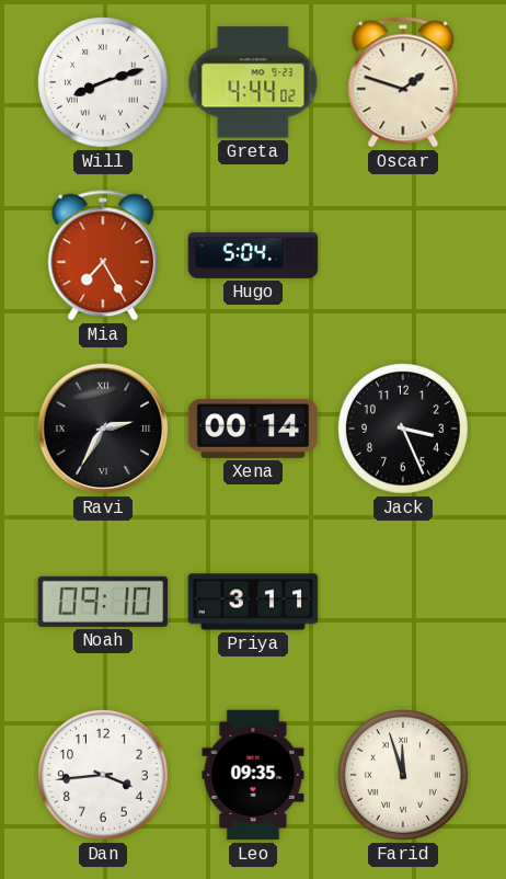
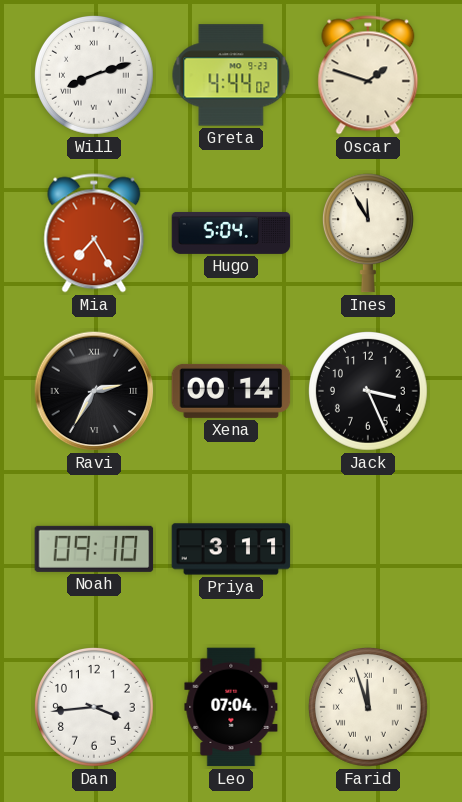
Ines: none -> 11:55
Leo: 09:35 -> 07:04
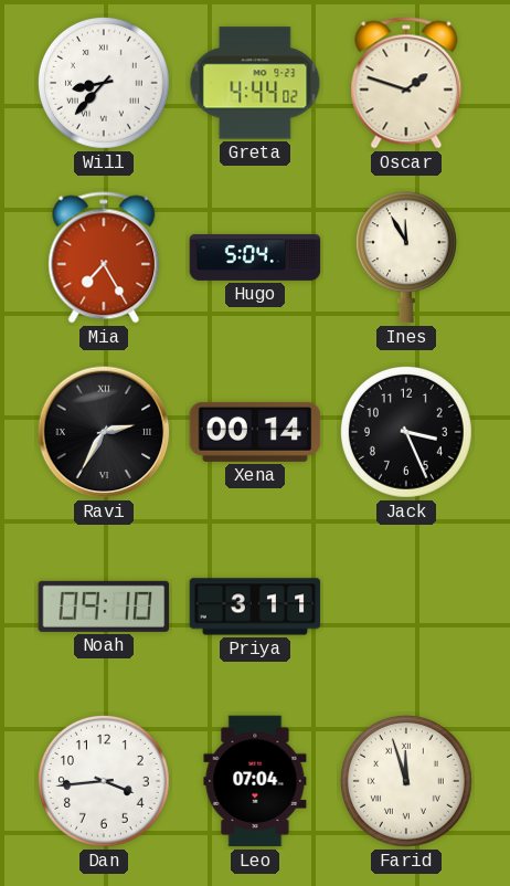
Will: 8:12 -> 8:37
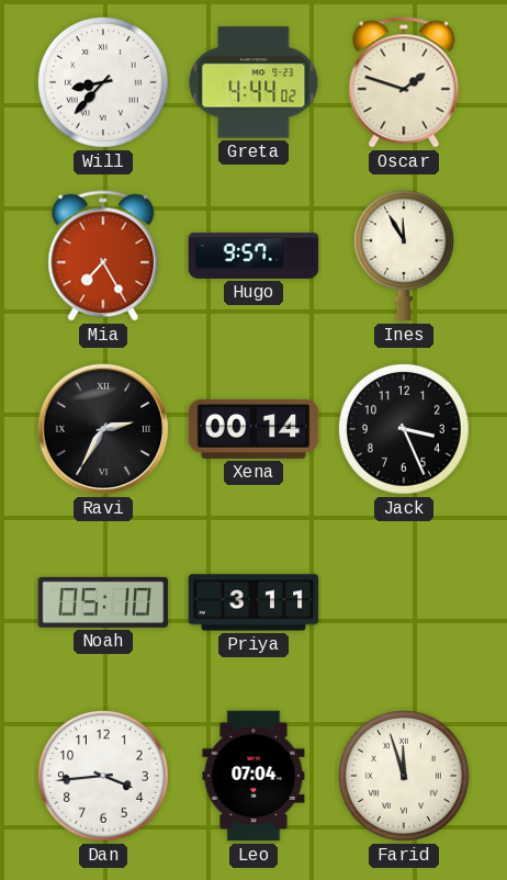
Hugo: 5:04 -> 9:57
Noah: 09:10 -> 05:10
